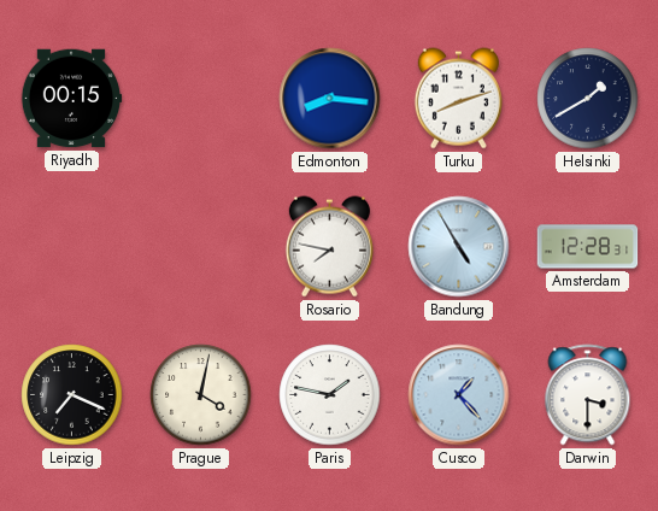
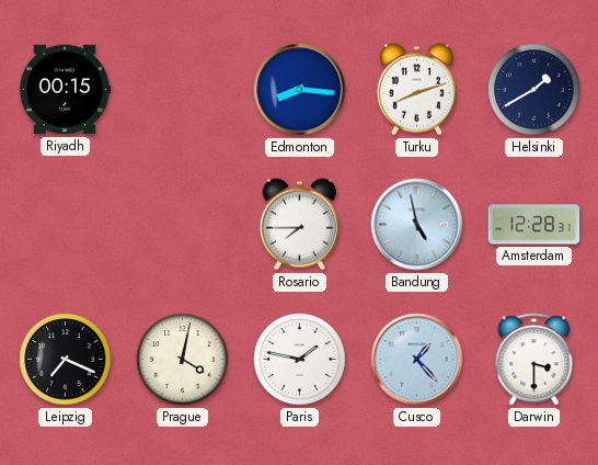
Rosario: 7:47 -> 7:45
Bandung: 4:55 -> 4:58
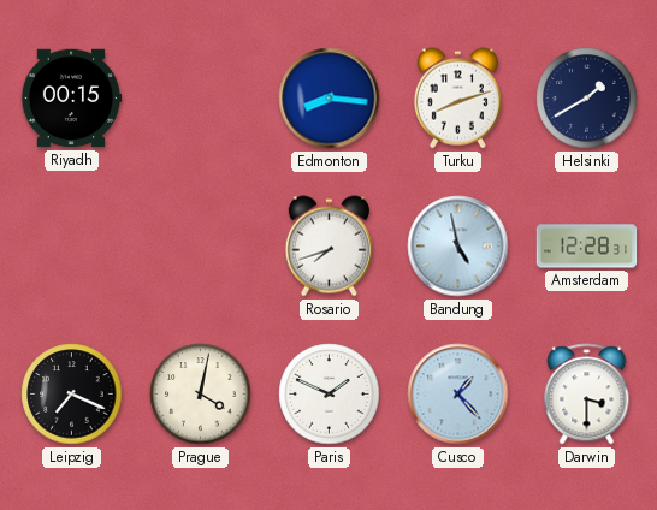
Rosario: 7:45 -> 7:42
Paris: 1:47 -> 1:49
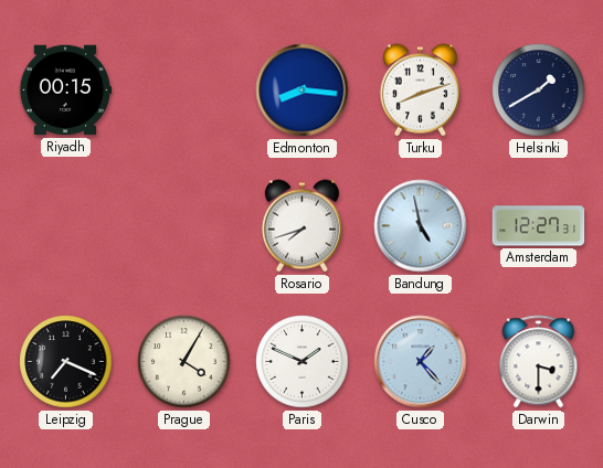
Amsterdam: 12:28 -> 12:27
Prague: 4:02 -> 4:05
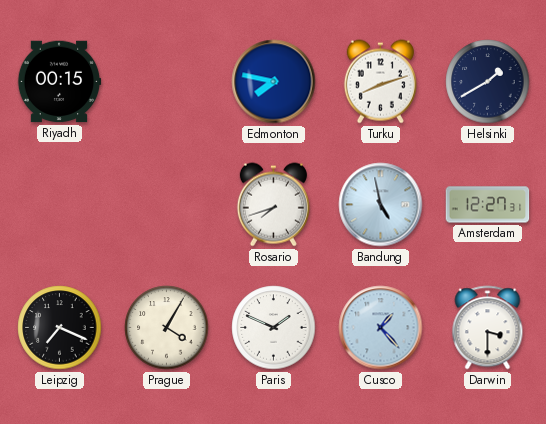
Edmonton: 8:16 -> 7:47
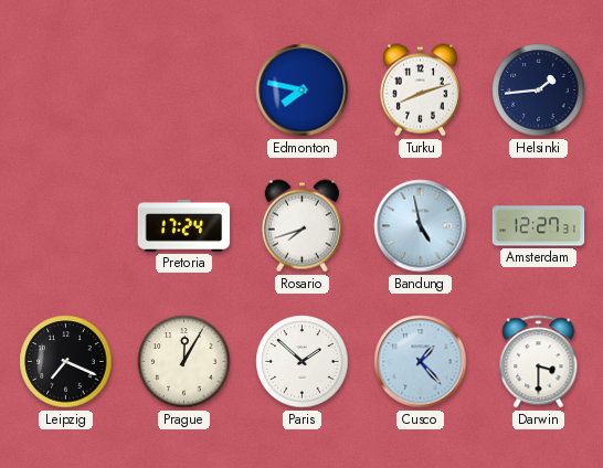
Riyadh: 00:15 -> none
Helsinki: 1:40 -> 1:44
Pretoria: none -> 17:24
Prague: 4:05 -> 12:05
Paris: 1:49 -> 1:52
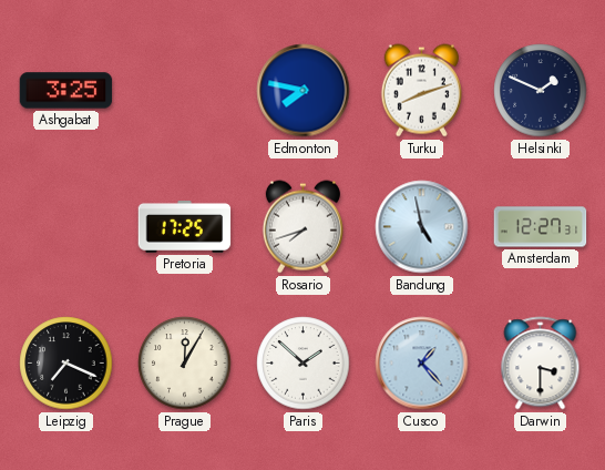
Ashgabat: none -> 3:25
Helsinki: 1:44 -> 1:49
Pretoria: 17:24 -> 17:25
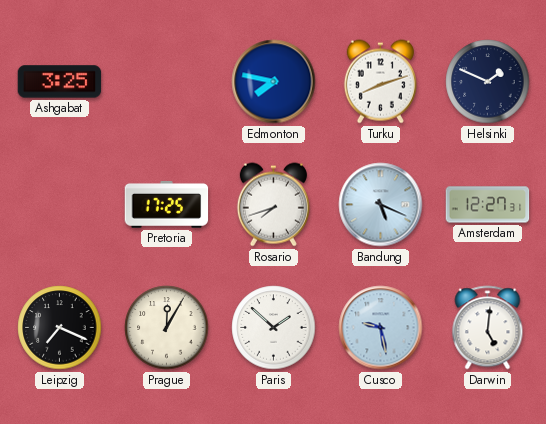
Bandung: 4:58 -> 5:19
Cusco: 1:23 -> 9:28
Darwin: 3:30 -> 5:01
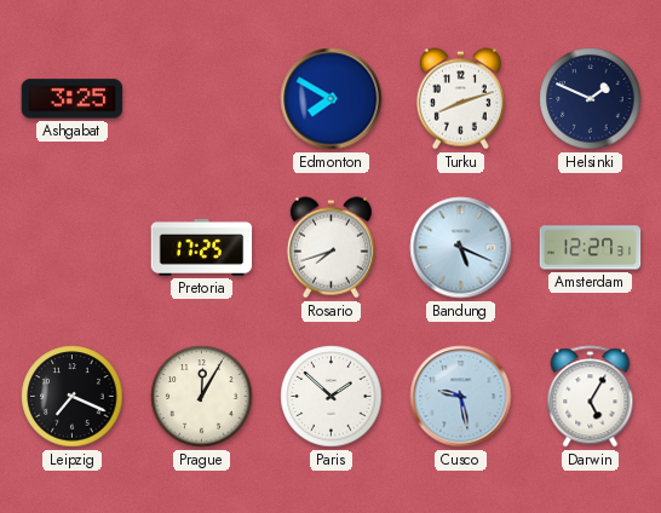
Edmonton: 7:47 -> 7:50
Darwin: 5:01 -> 5:05
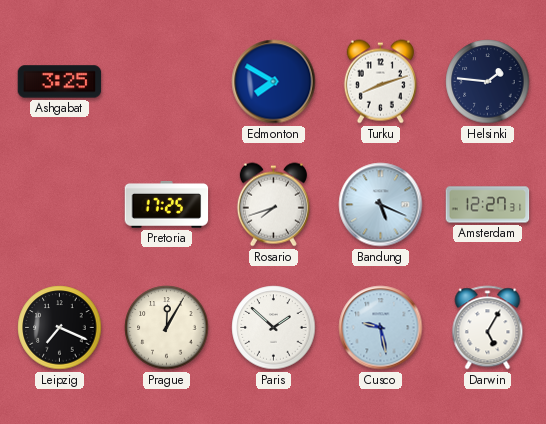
Helsinki: 1:49 -> 1:46
